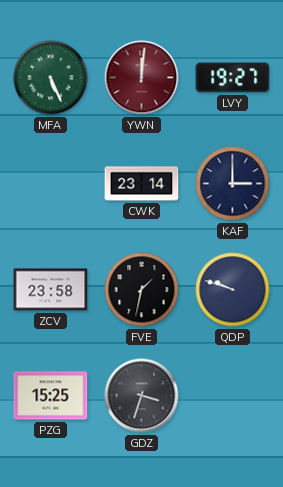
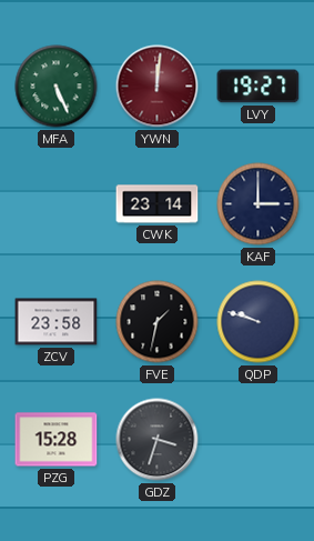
PZG: 15:25 -> 15:28
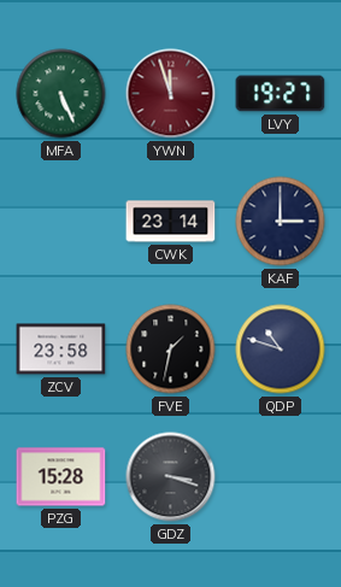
YWN: 12:01 -> 11:57
QDP: 9:48 -> 10:48
GDZ: 3:33 -> 3:18
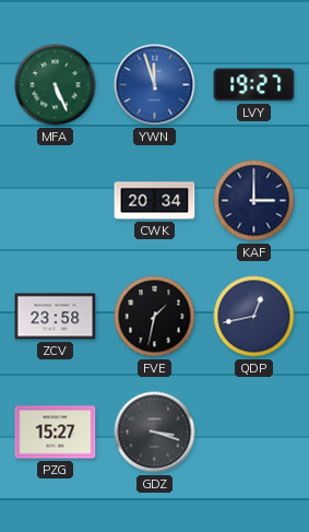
YWN dial: burgundy -> blue
CWK: 23:14 -> 20:34
QDP: 10:48 -> 12:43
PZG: 15:28 -> 15:27
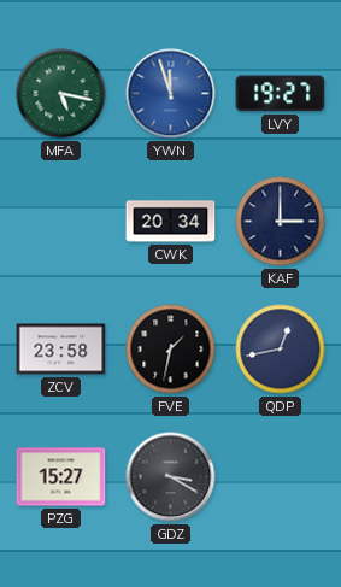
MFA: 5:26 -> 5:17
GDZ: 3:18 -> 3:20
